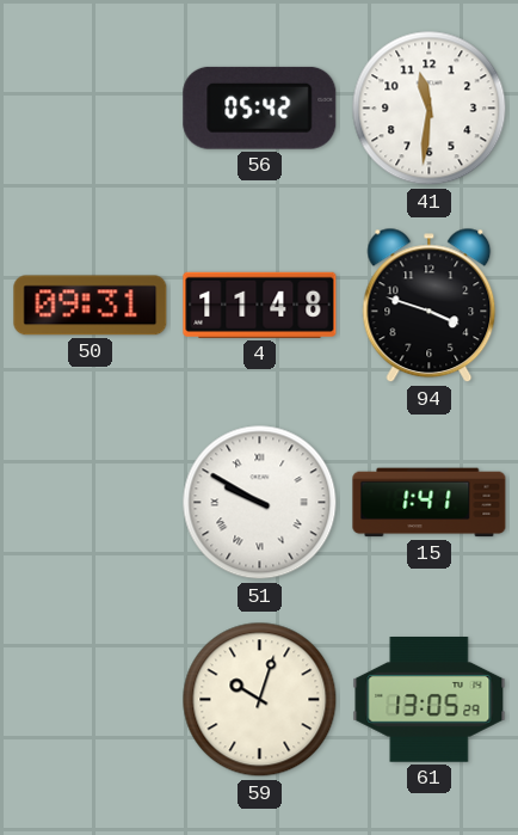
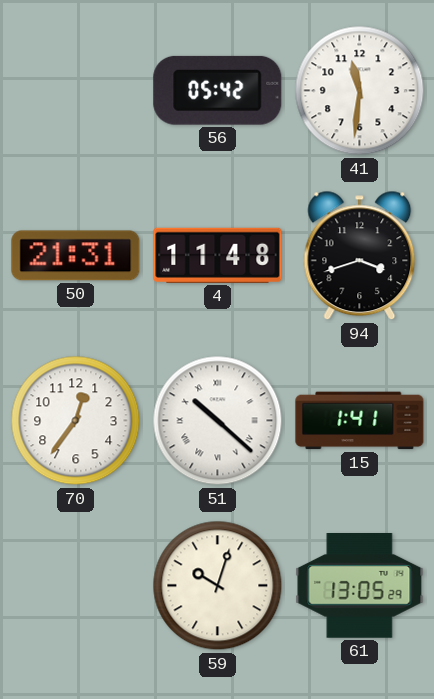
50: 09:31 -> 21:31
94: 3:48 -> 3:42
70: none -> 12:36
51: 9:50 -> 10:22
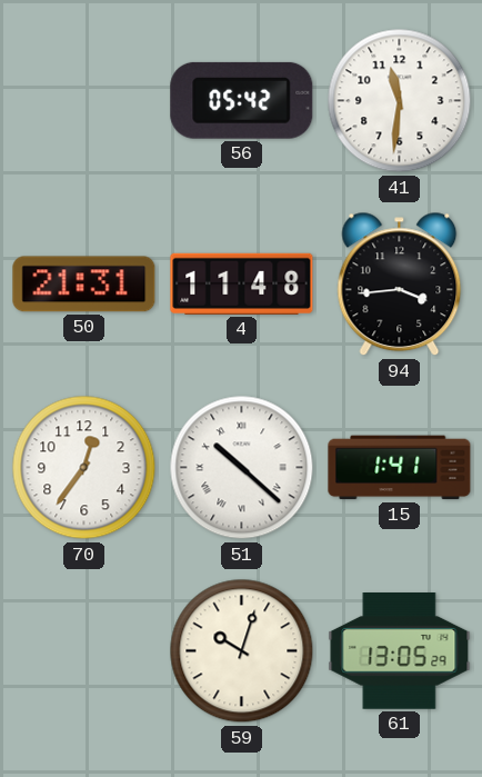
94: 3:42 -> 3:44
